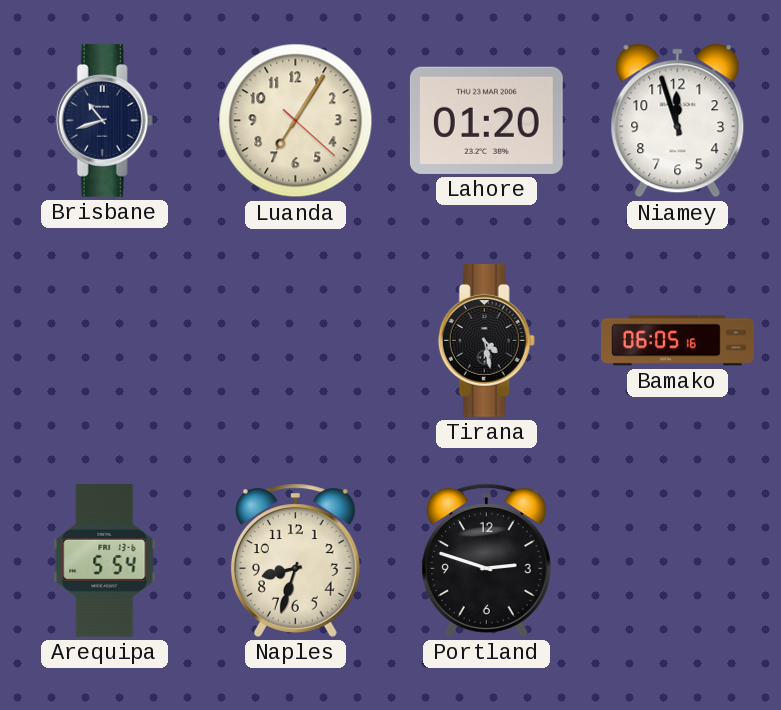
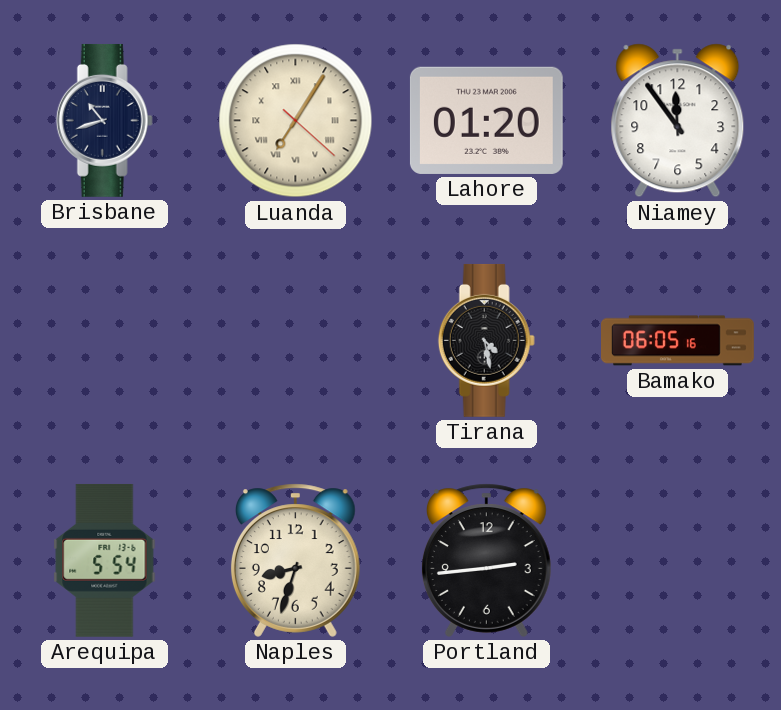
Luanda numerals: Arabic -> Roman
Niamey: 11:57 -> 11:54
Portland: 2:48 -> 2:44
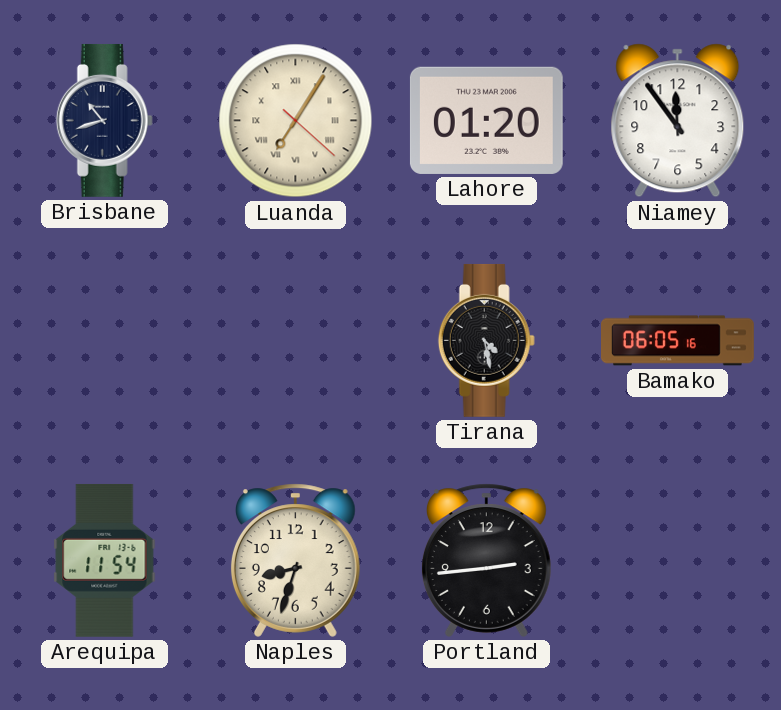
Arequipa: 5:54 -> 11:54
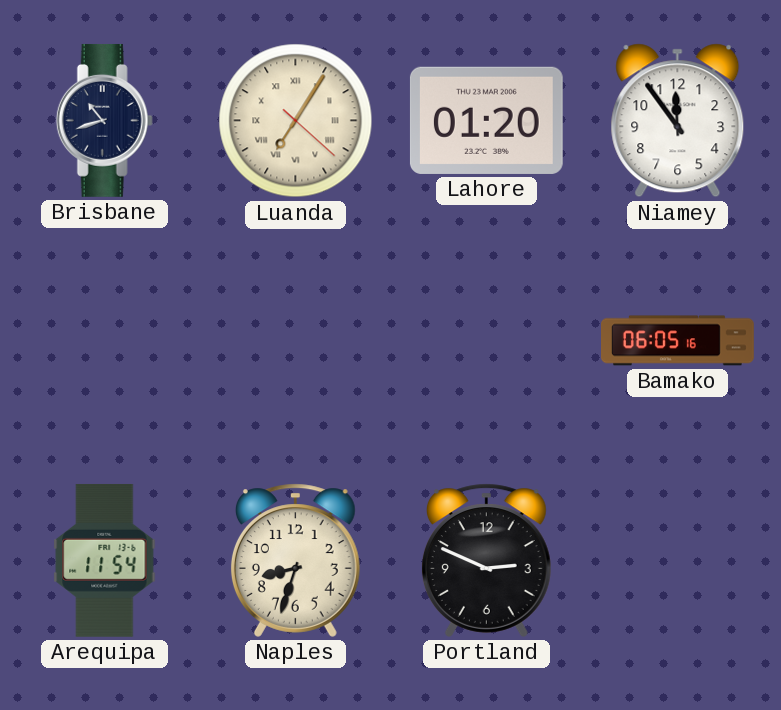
Tirana: 4:28 -> none
Portland: 2:44 -> 2:49
